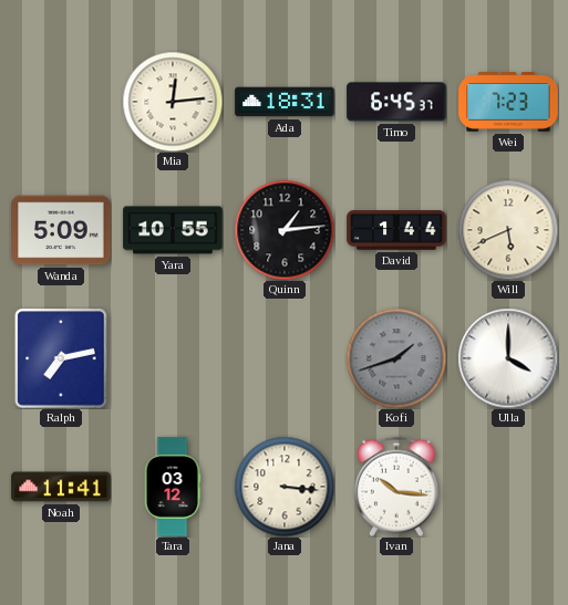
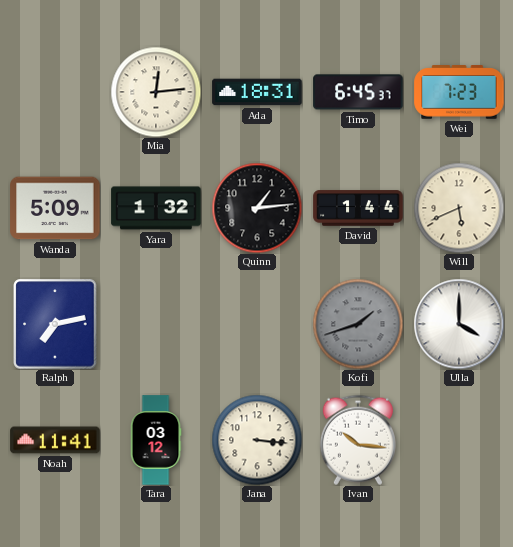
Yara: 10:55 -> 1:32
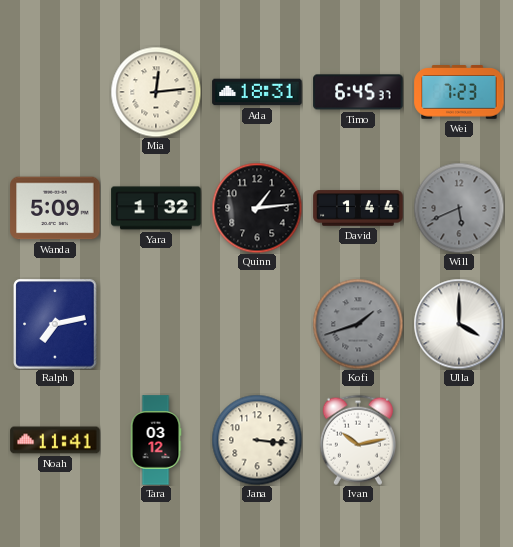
Will dial: cream -> grey
Ivan: 10:16 -> 10:13
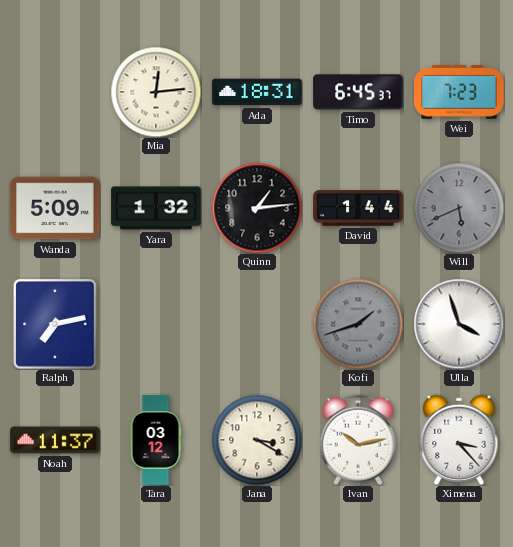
Ulla: 4:00 -> 3:57
Noah: 11:41 -> 11:37
Jana: 3:16 -> 3:20
Ximena: none -> 3:23
